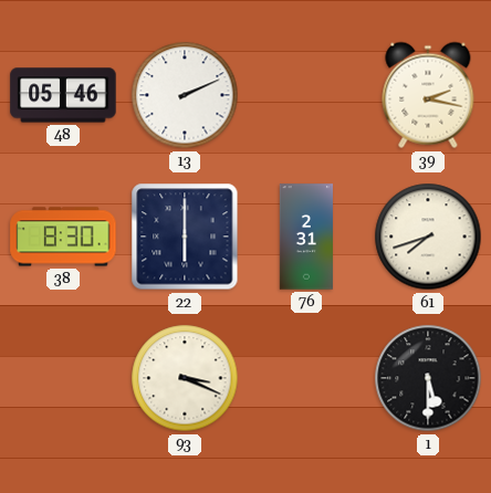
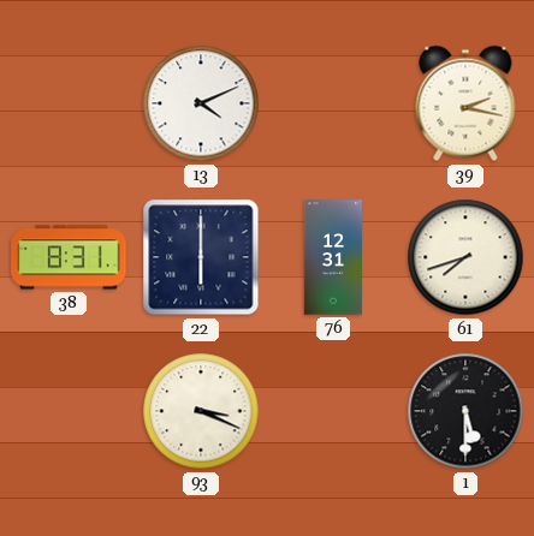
48: 05:46 -> none
13: 2:11 -> 4:11
38: 8:30 -> 8:31
76: 2:31 -> 12:31
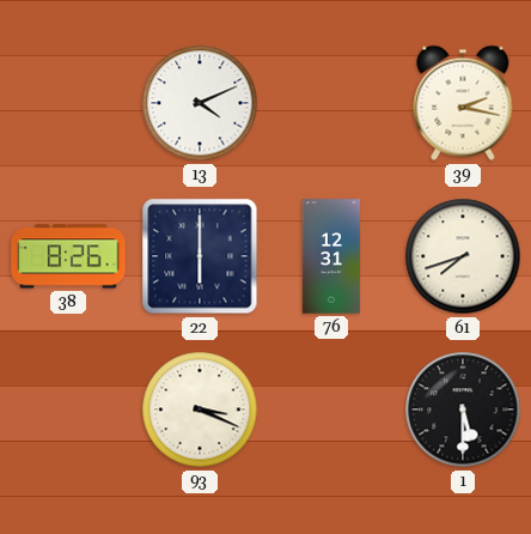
38: 8:31 -> 8:26
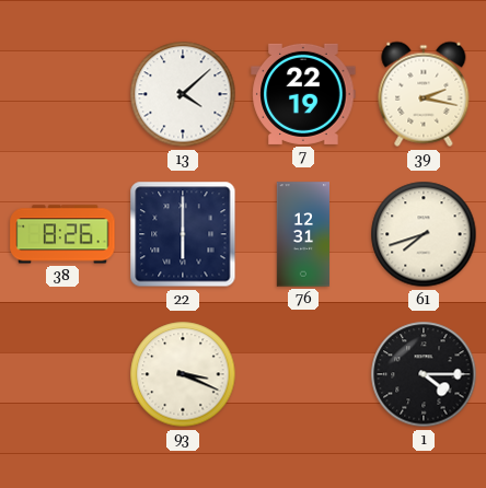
13: 4:11 -> 4:08
7: none -> 22:19
1: 5:30 -> 4:15
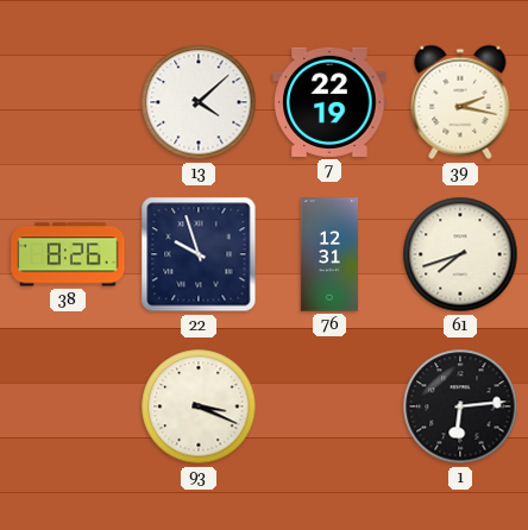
22: 6:00 -> 9:57
1: 4:15 -> 6:14
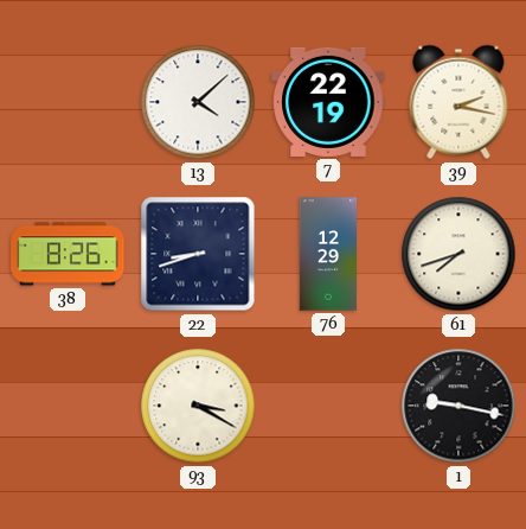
22: 9:57 -> 8:42
76: 12:31 -> 12:29
93: 3:19 -> 3:20
1: 6:14 -> 9:17
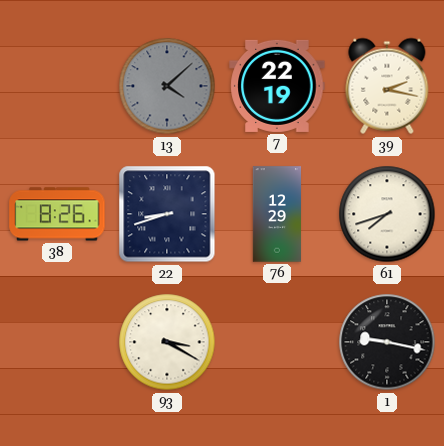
13 dial: white -> grey
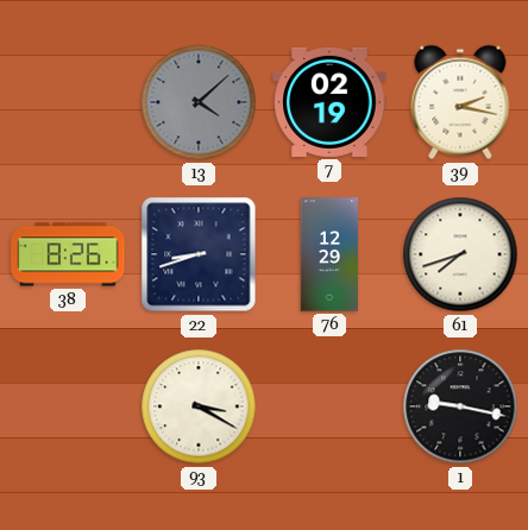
7: 22:19 -> 02:19
